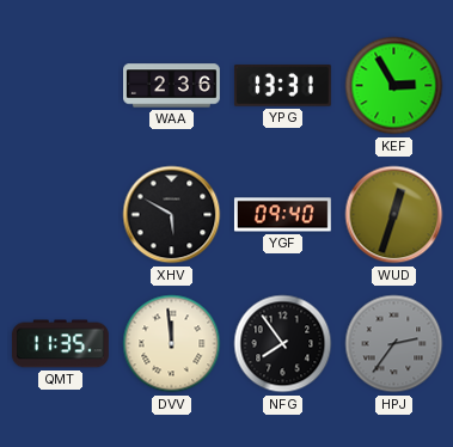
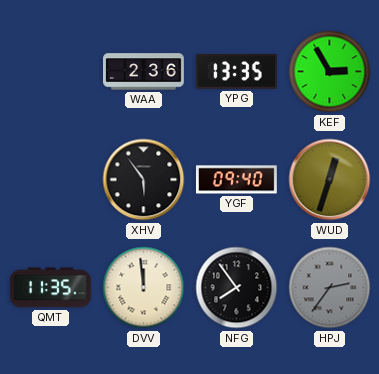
YPG: 13:31 -> 13:35
XHV: 5:50 -> 5:54
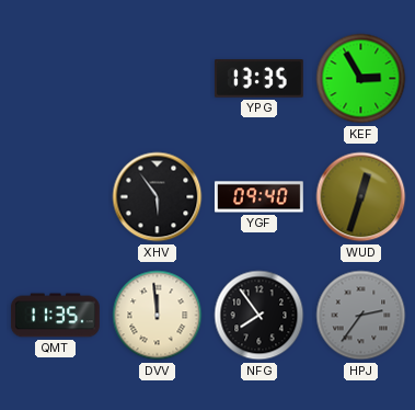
WAA: 2:36 -> none
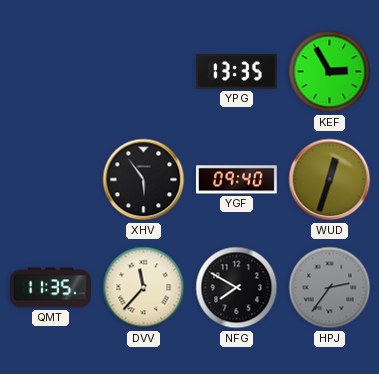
DVV: 11:59 -> 11:37
NFG: 7:54 -> 7:50
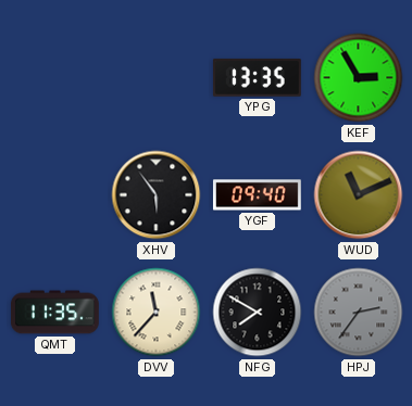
WUD: 12:33 -> 11:11
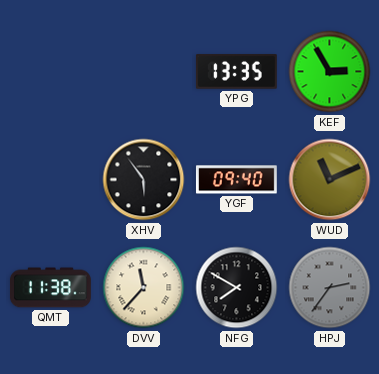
QMT: 11:35 -> 11:38
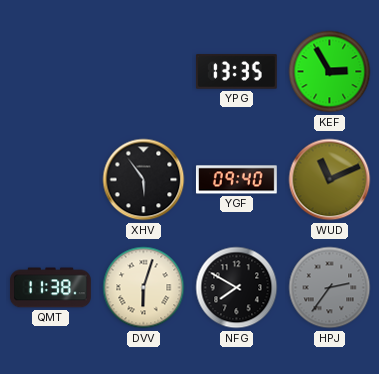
DVV: 11:37 -> 6:03
